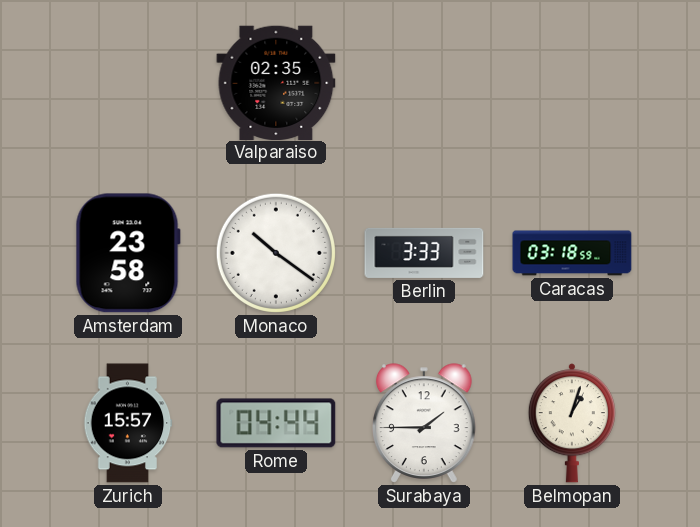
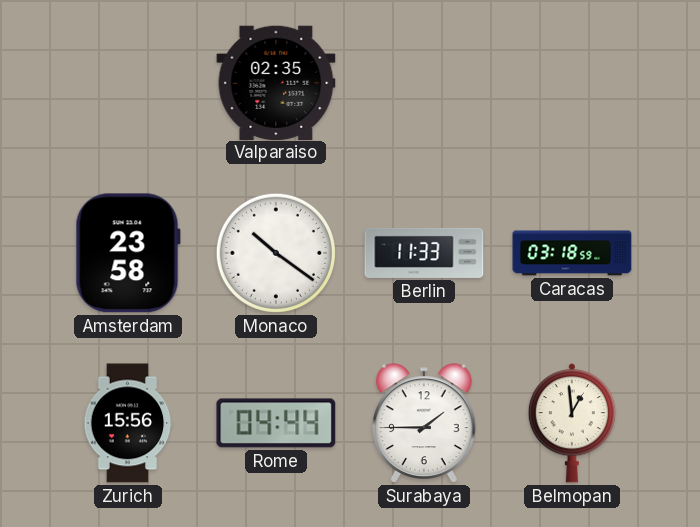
Berlin: 3:33 -> 11:33
Zurich: 15:57 -> 15:56
Belmopan: 1:03 -> 12:59
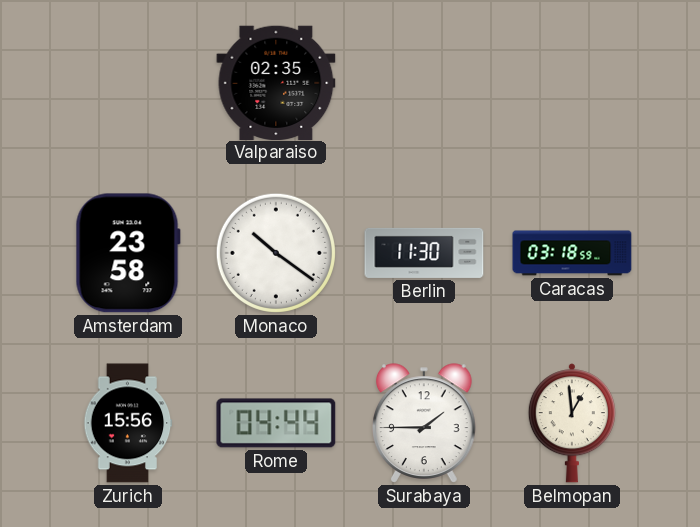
Berlin: 11:33 -> 11:30
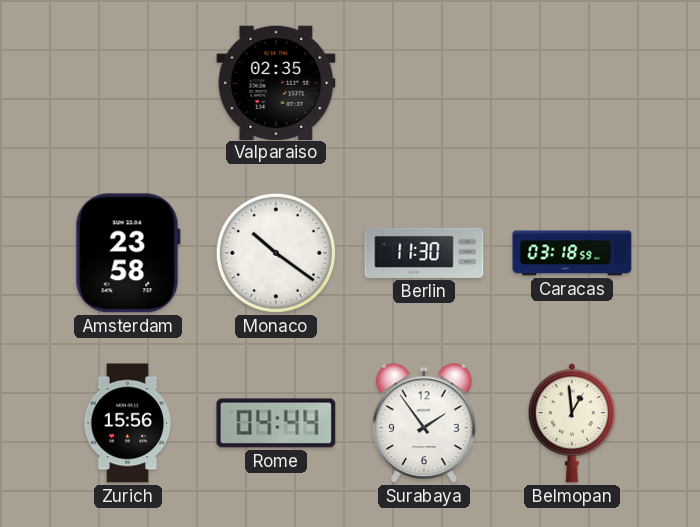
Surabaya: 1:45 -> 1:54
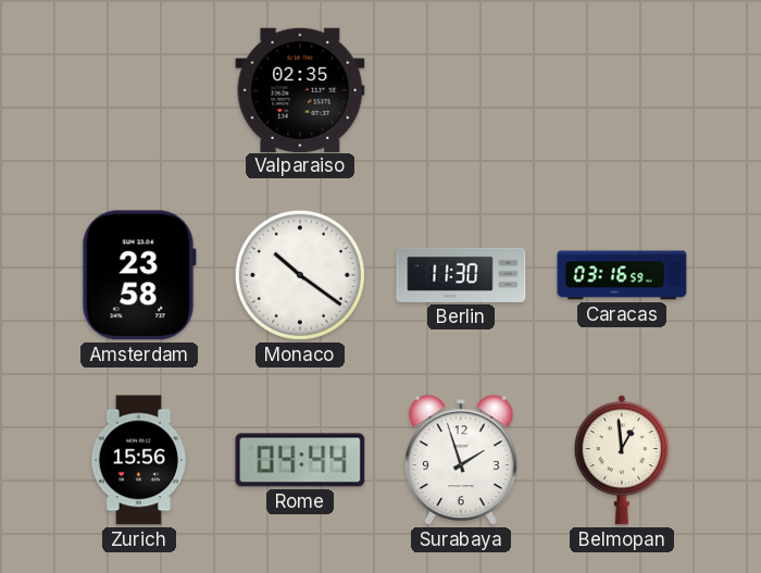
Caracas: 03:18 -> 03:16
Surabaya: 1:54 -> 1:57
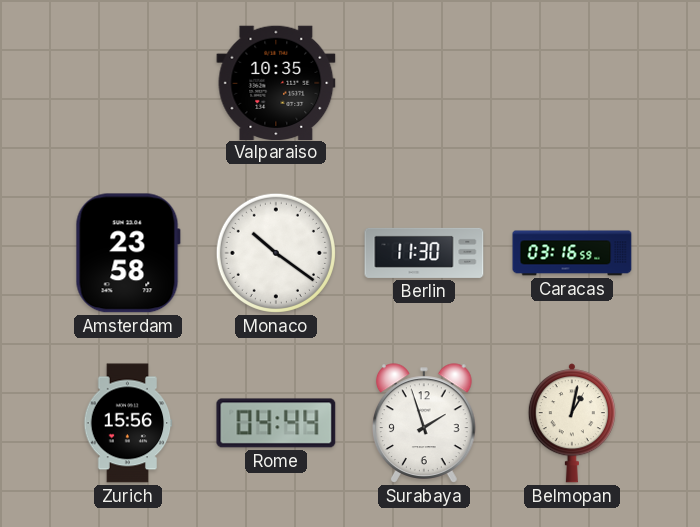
Valparaiso: 02:35 -> 10:35
Belmopan: 12:59 -> 1:02
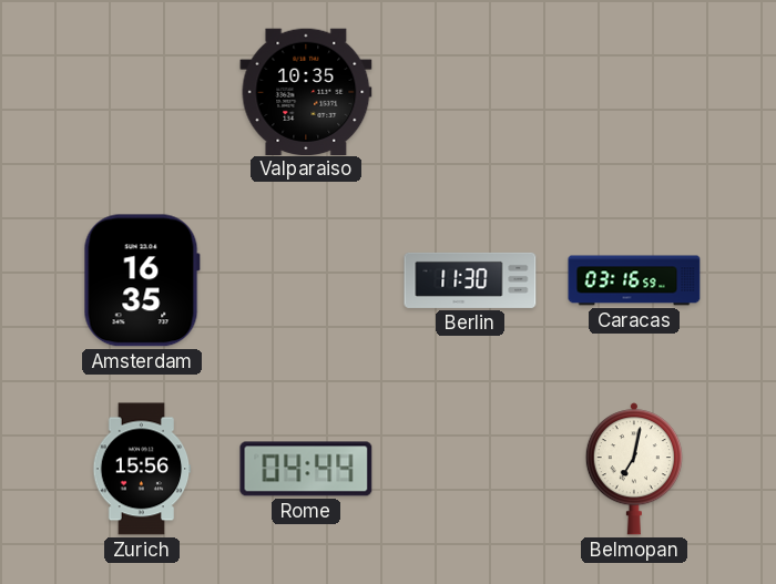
Amsterdam: 23:58 -> 16:35
Monaco: 10:21 -> none
Surabaya: 1:57 -> none
Belmopan: 1:02 -> 7:02
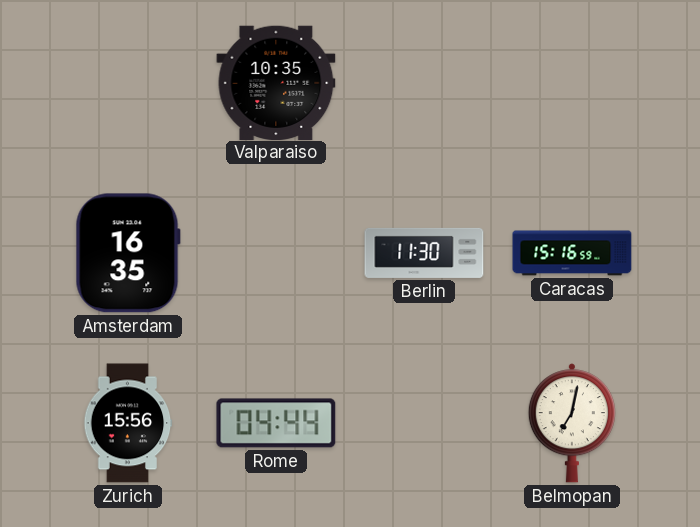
Caracas: 03:16 -> 15:16
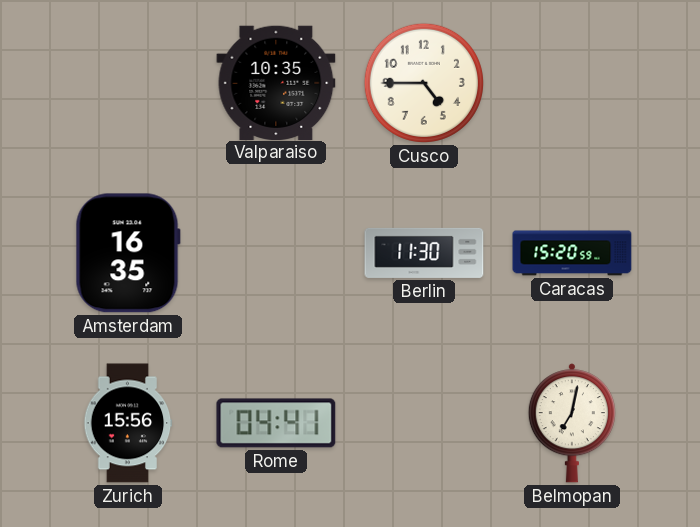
Cusco: none -> 4:45
Caracas: 15:16 -> 15:20
Rome: 04:44 -> 04:41
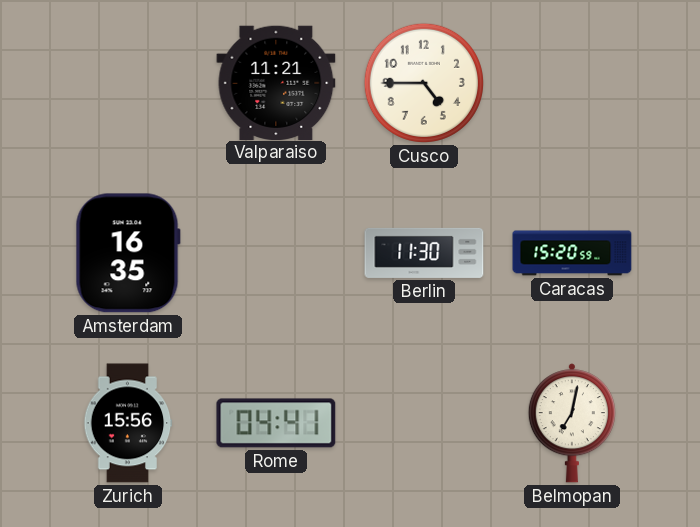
Valparaiso: 10:35 -> 11:21
